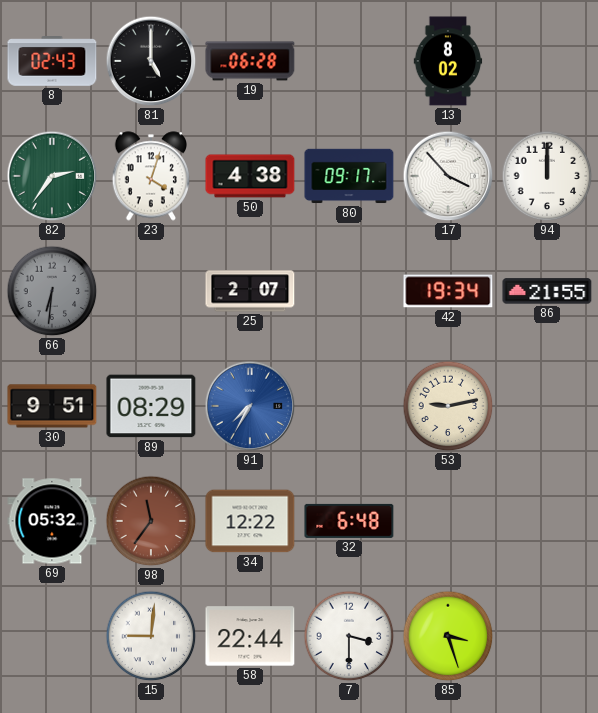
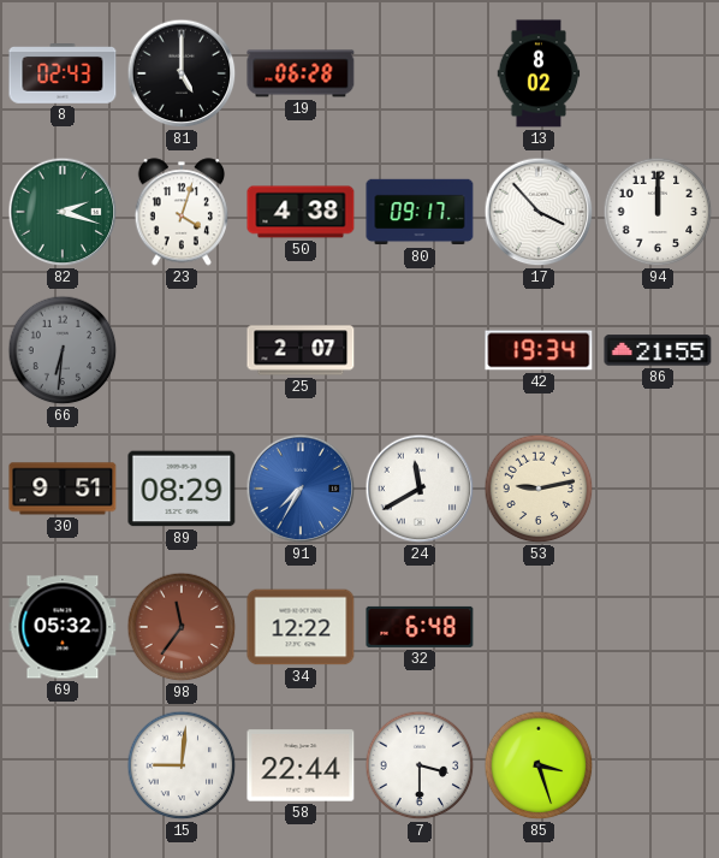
82: 2:36 -> 2:18
24: none -> 11:40
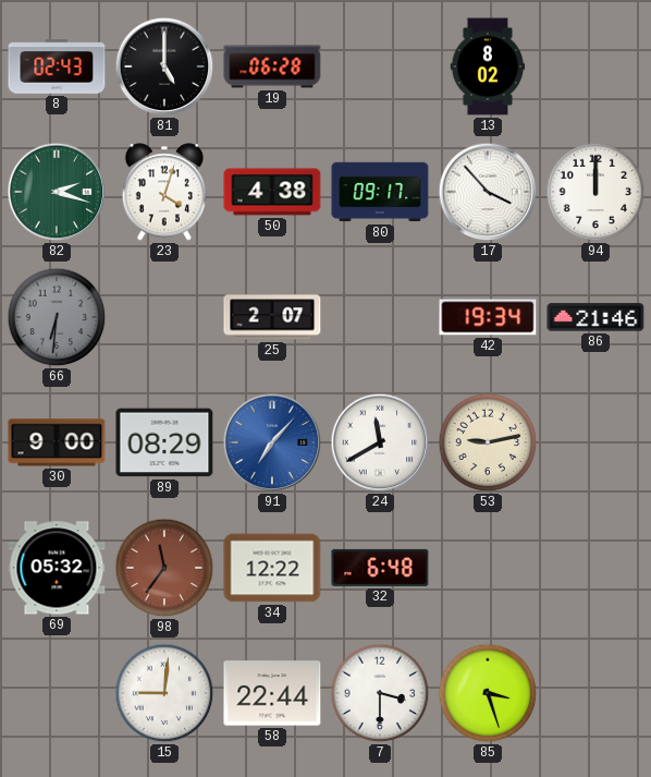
86: 21:55 -> 21:46
30: 9:51 -> 9:00
91: 7:35 -> 7:07
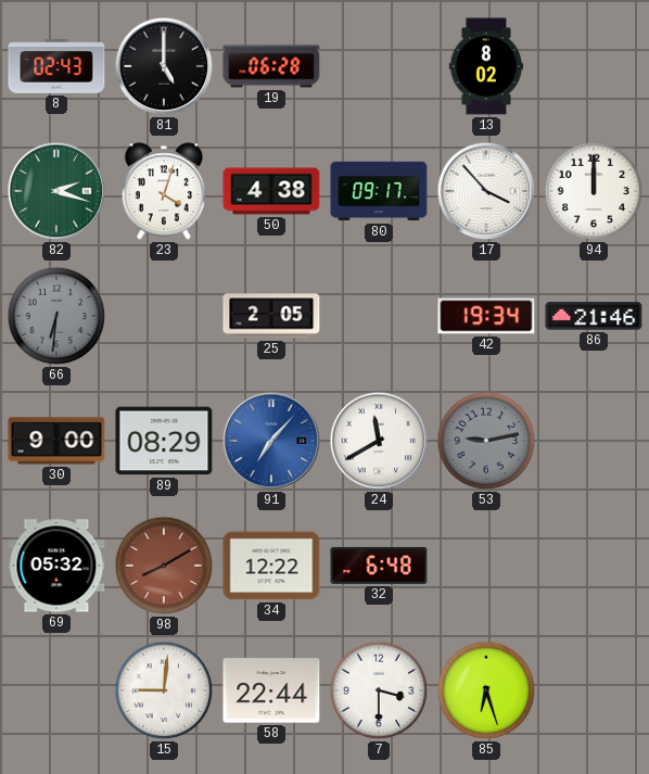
25: 2:07 -> 2:05
53 dial: cream -> grey
98: 11:36 -> 8:10
85: 3:27 -> 6:27
